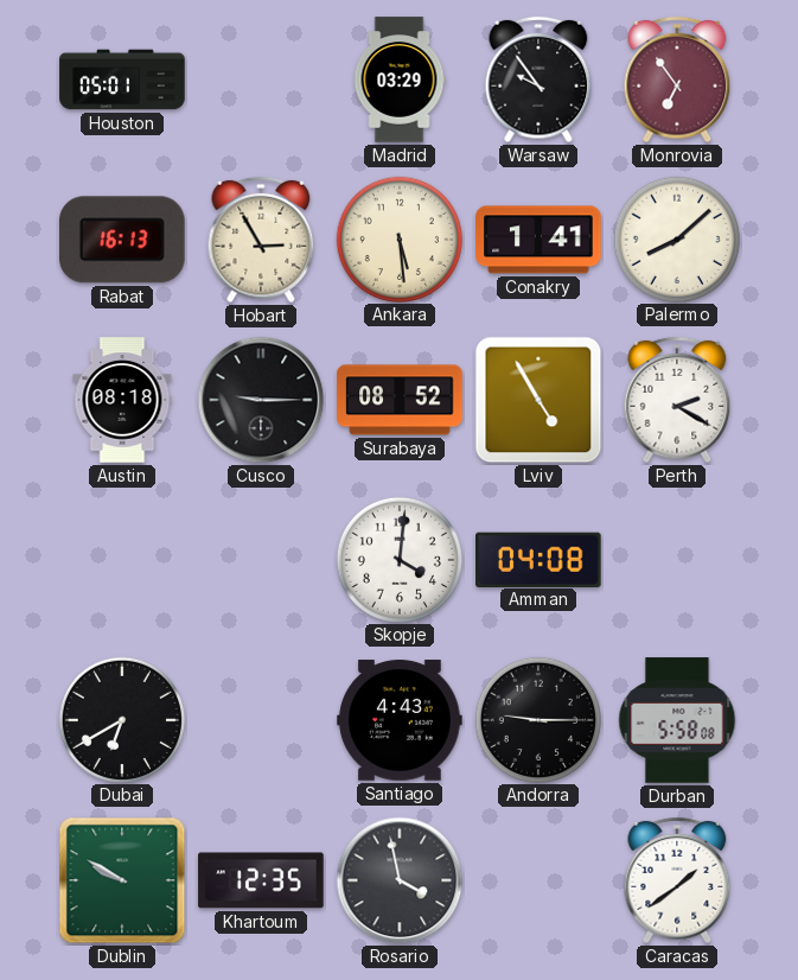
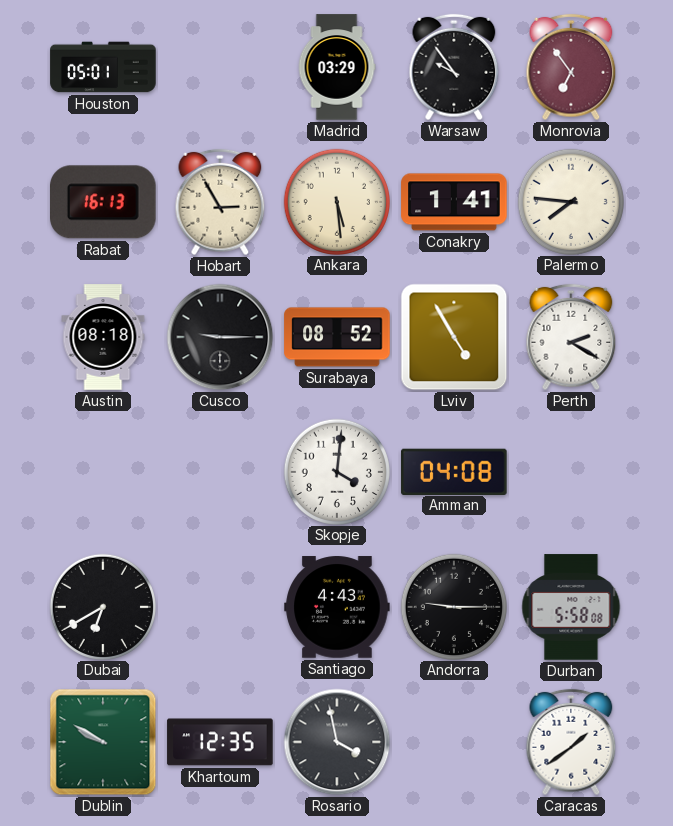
Palermo: 8:08 -> 7:46
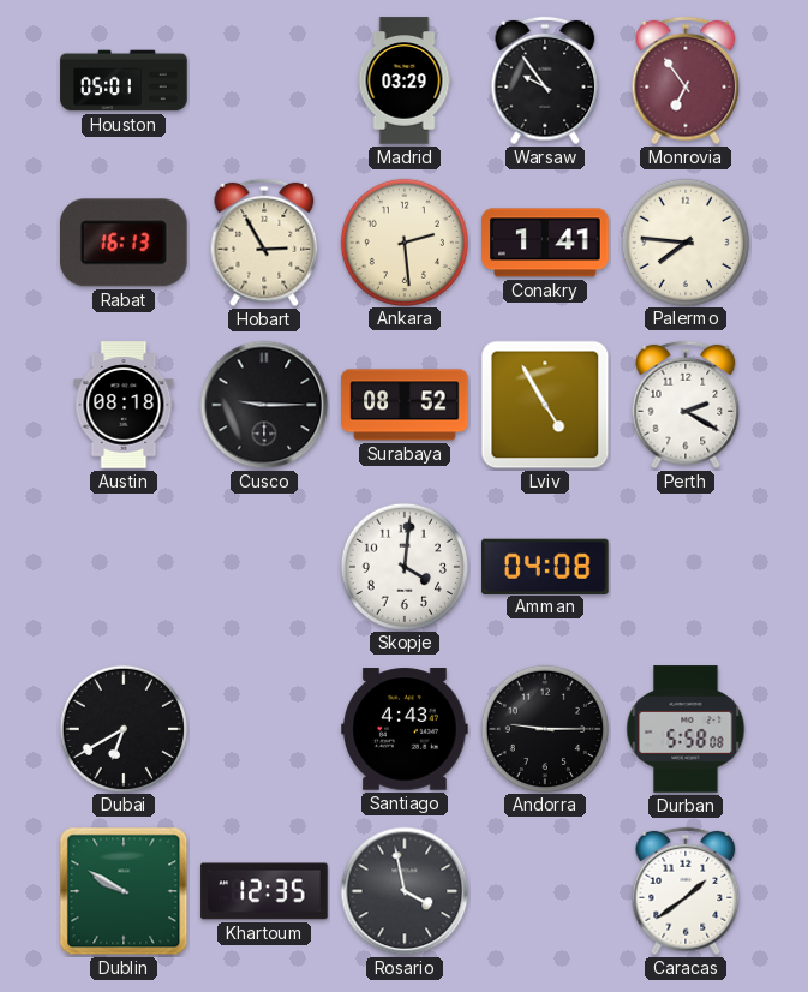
Ankara: 5:29 -> 2:29
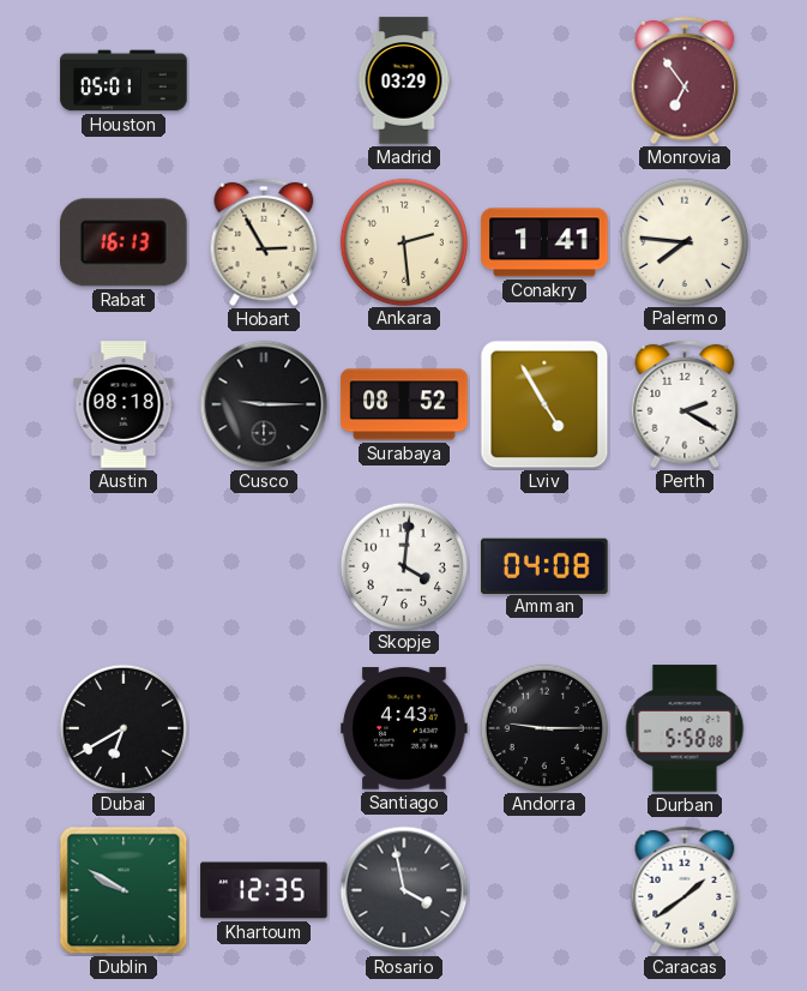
Warsaw: 9:54 -> none
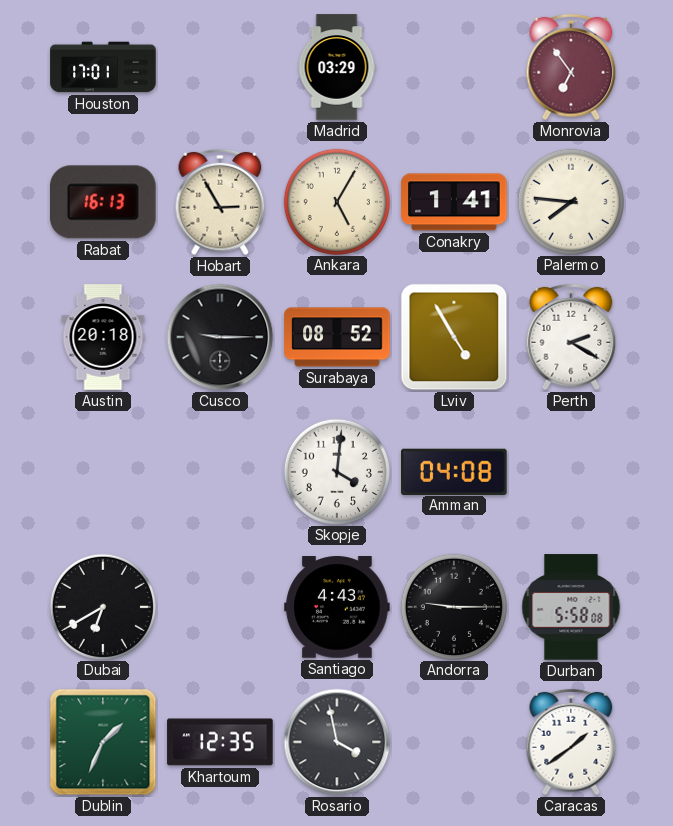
Houston: 05:01 -> 17:01
Ankara: 2:29 -> 5:05
Austin: 08:18 -> 20:18
Dublin: 9:50 -> 1:34
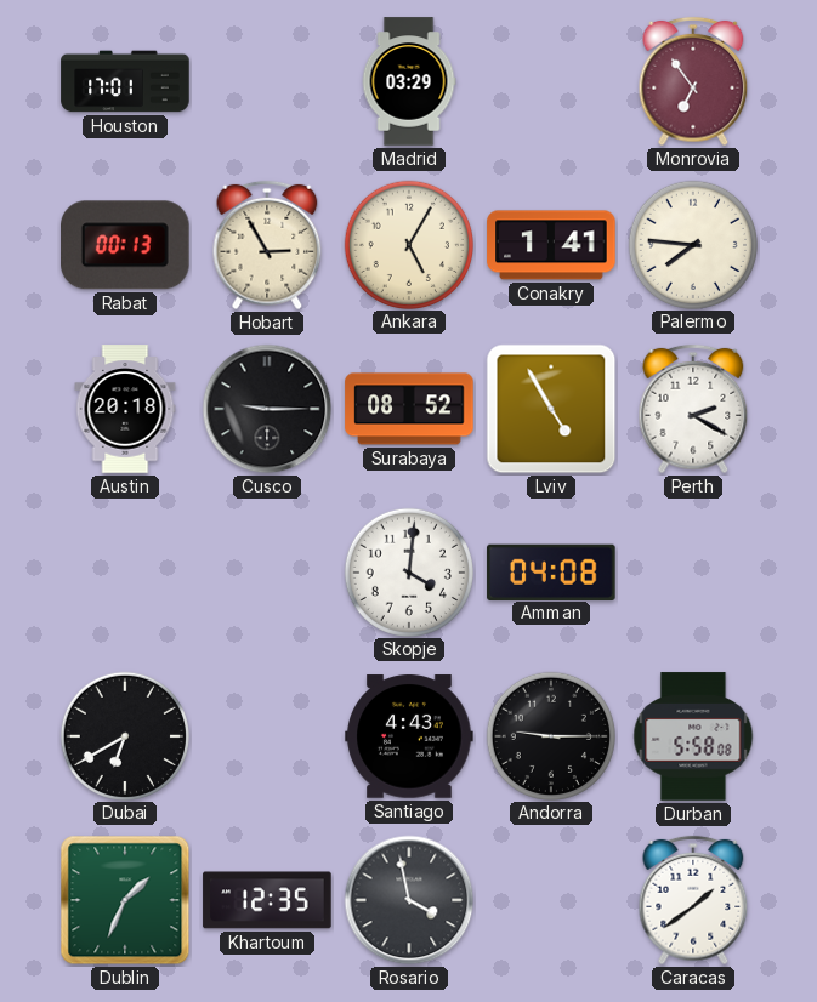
Rabat: 16:13 -> 00:13
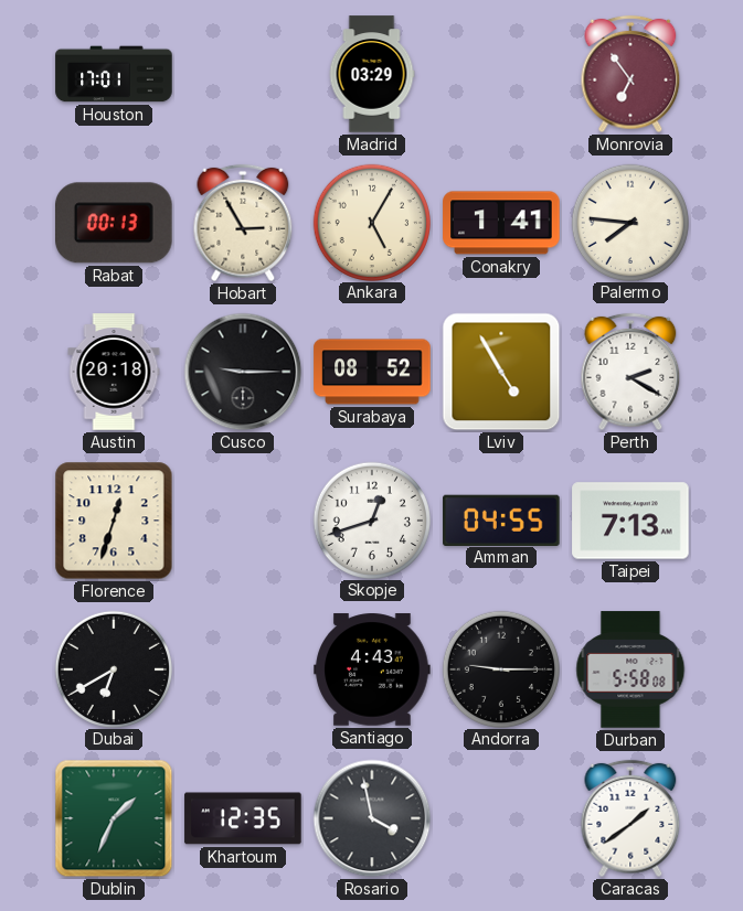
Florence: none -> 12:33
Skopje: 4:01 -> 12:42
Amman: 04:08 -> 04:55
Taipei: none -> 7:13
